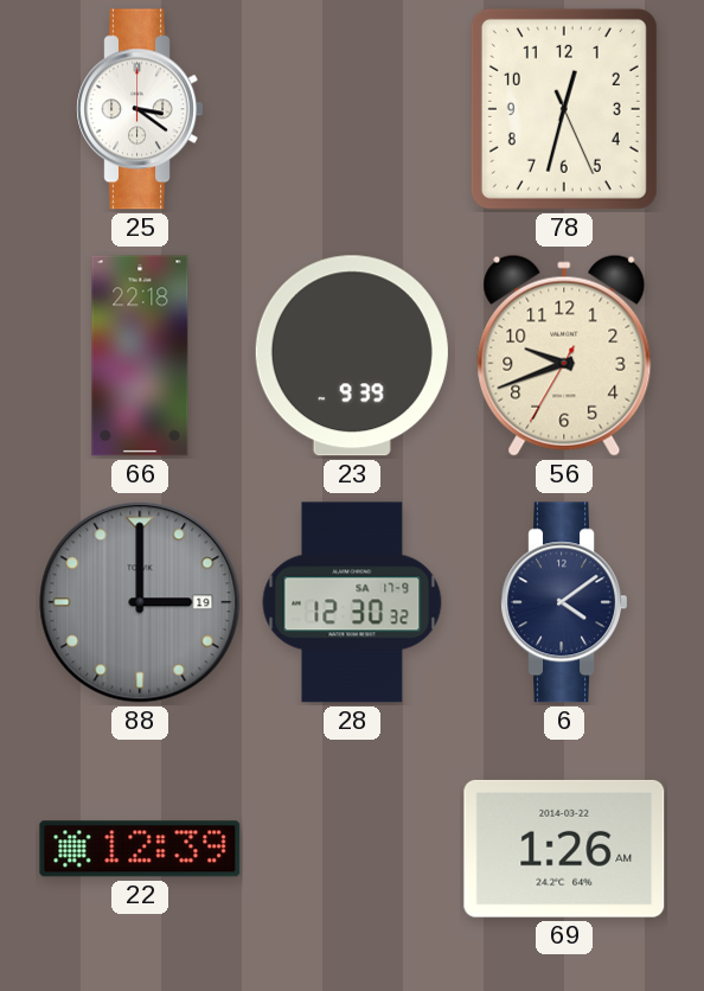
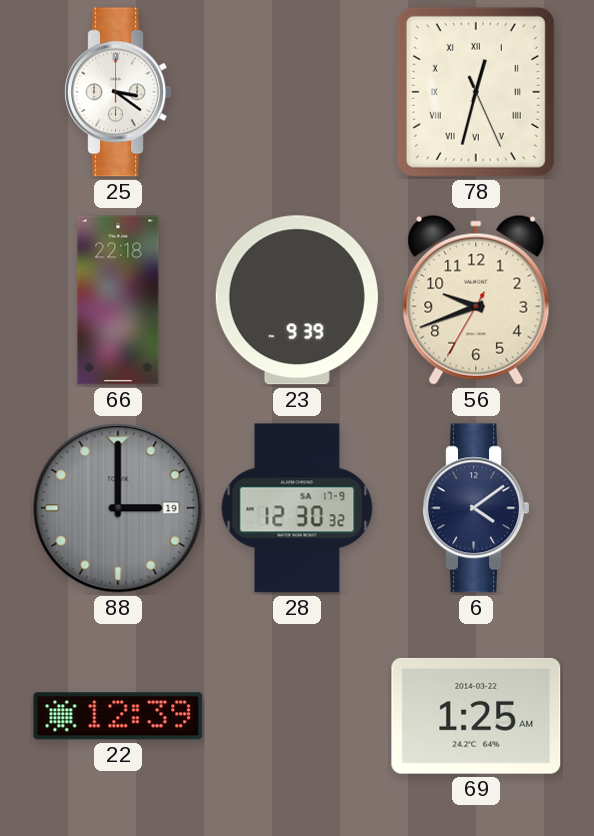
78 numerals: Arabic -> Roman
69: 1:26 -> 1:25
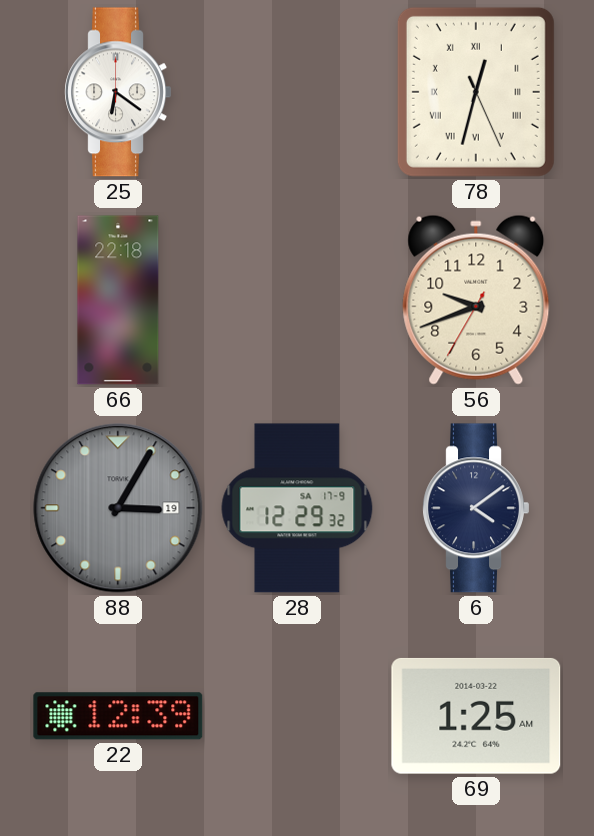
25: 3:21 -> 6:21
23: 9:39 -> none
88: 3:00 -> 3:05
28: 12:30 -> 12:29
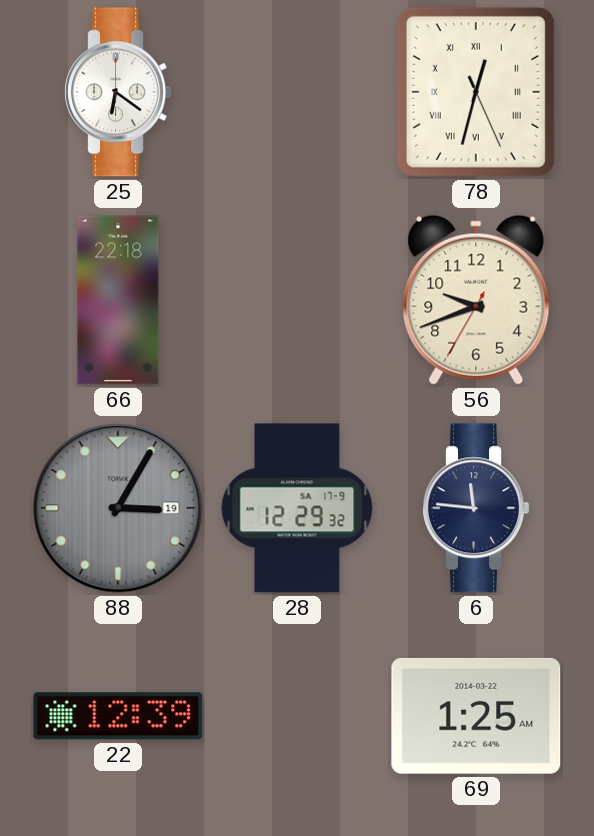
6: 4:09 -> 11:46
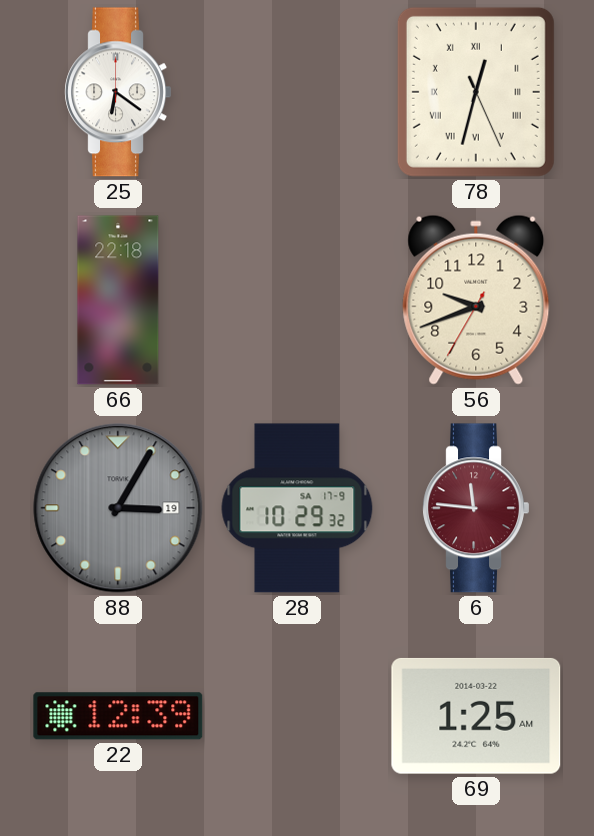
28: 12:29 -> 10:29
6 dial: navy -> burgundy
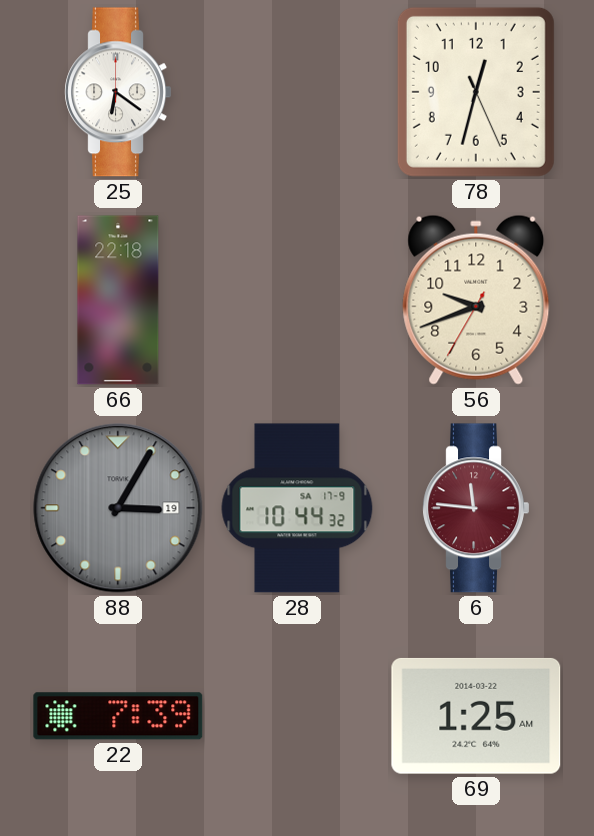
78 numerals: Roman -> Arabic
28: 10:29 -> 10:44
22: 12:39 -> 7:39
